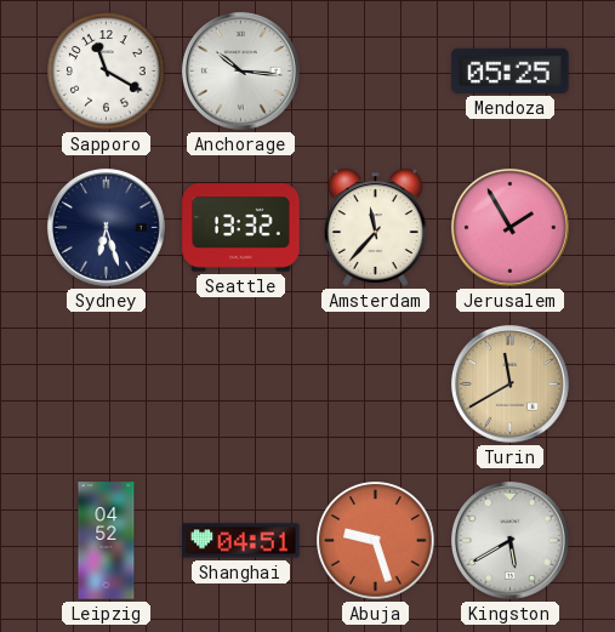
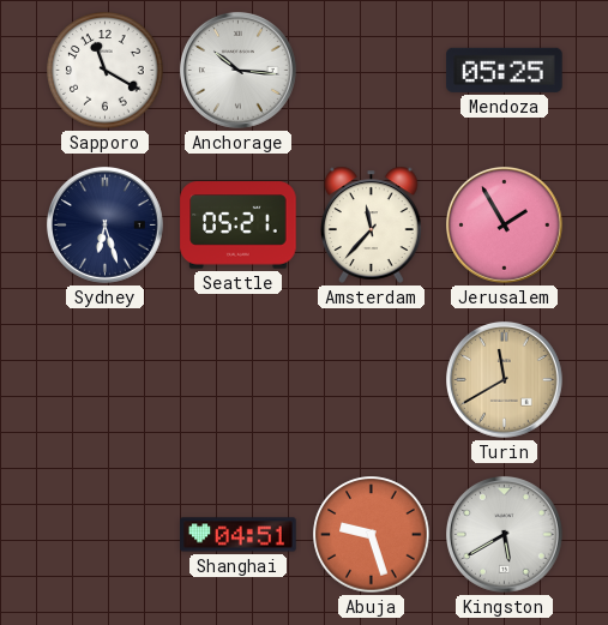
Seattle: 13:32 -> 05:21
Leipzig: 04:52 -> none
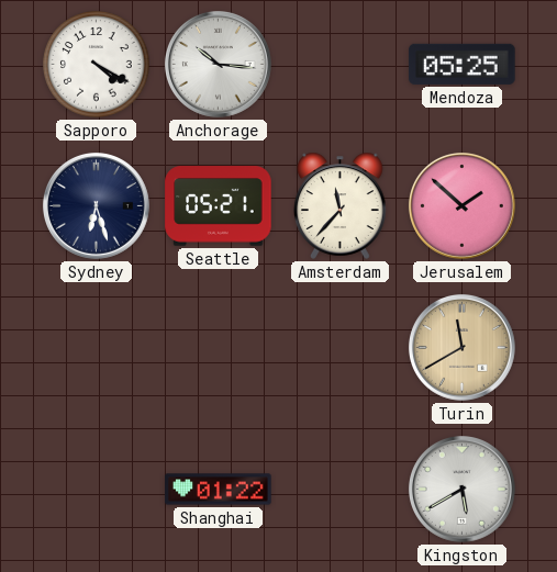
Sapporo: 11:20 -> 4:20
Jerusalem: 1:55 -> 1:52
Shanghai: 04:51 -> 01:22
Abuja: 9:27 -> none
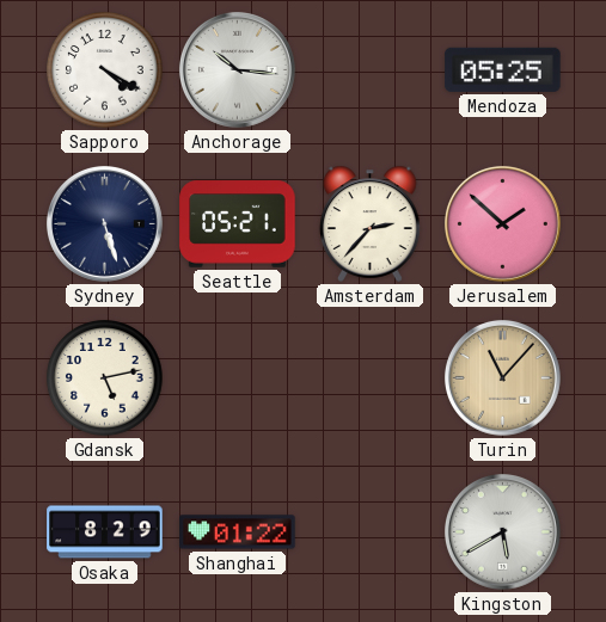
Sydney: 6:27 -> 5:27
Amsterdam: 11:37 -> 2:37
Gdansk: none -> 5:13
Turin: 11:40 -> 11:07
Osaka: none -> 8:29
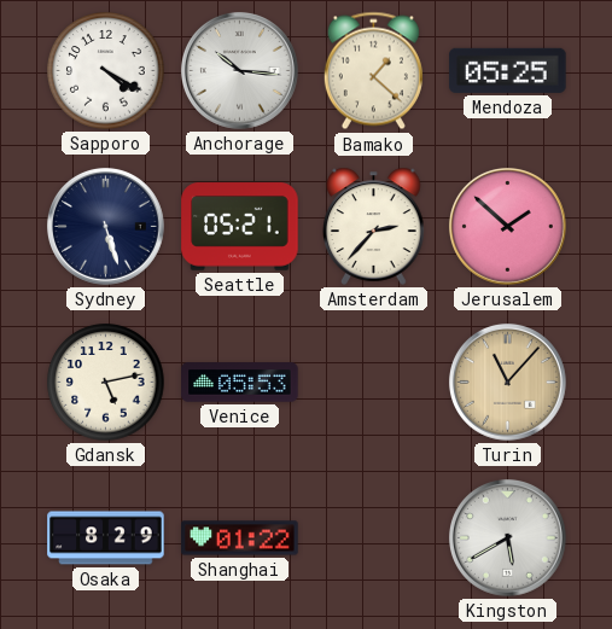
Bamako: none -> 1:22
Venice: none -> 05:53
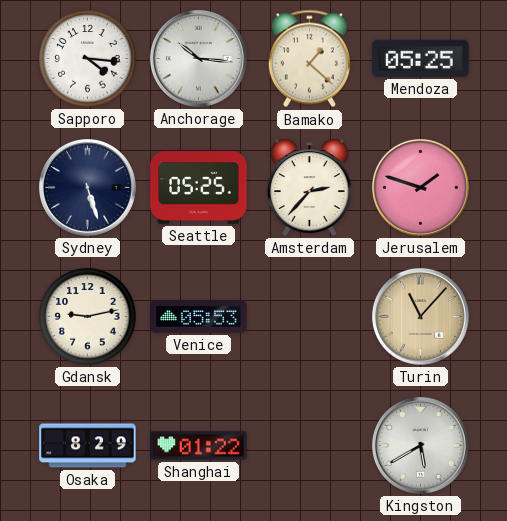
Sapporo: 4:20 -> 4:16
Seattle: 05:21 -> 05:25
Jerusalem: 1:52 -> 1:48
Gdansk: 5:13 -> 9:13
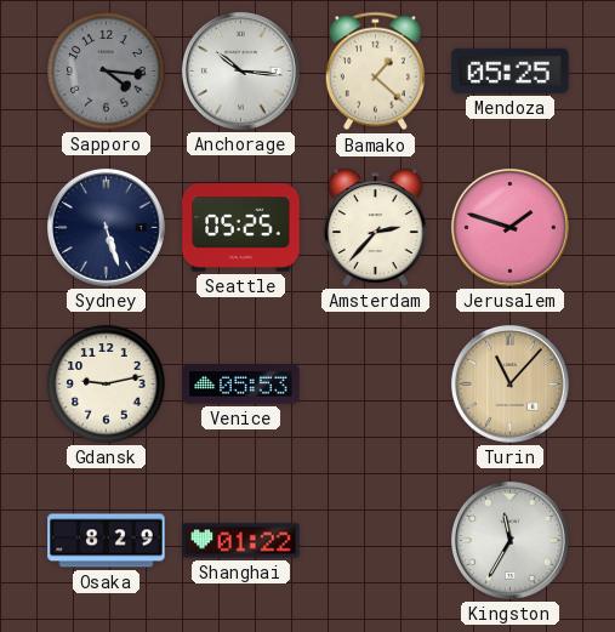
Sapporo dial: white -> grey
Kingston: 5:40 -> 11:35
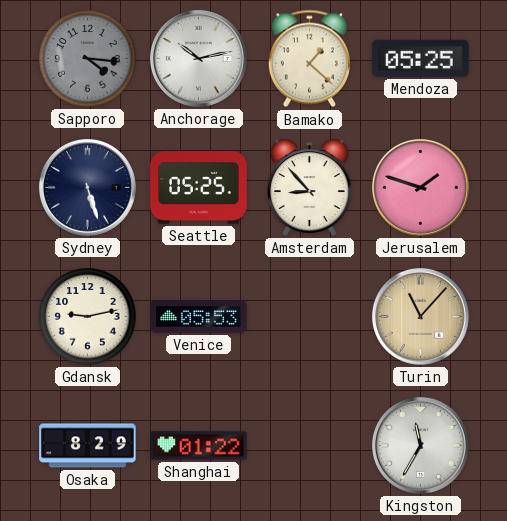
Anchorage: 10:16 -> 10:13
Amsterdam: 2:37 -> 8:53
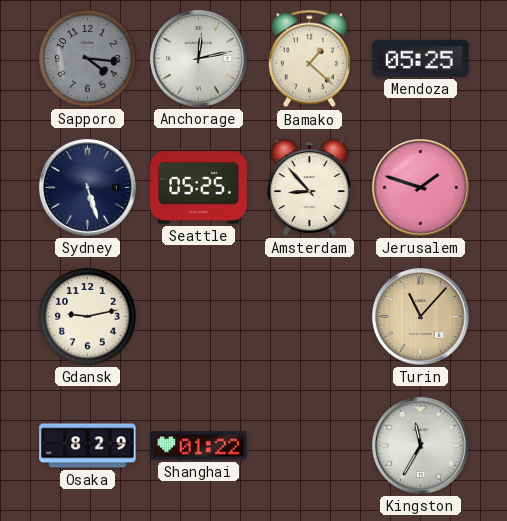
Anchorage: 10:13 -> 12:13
Venice: 05:53 -> none
